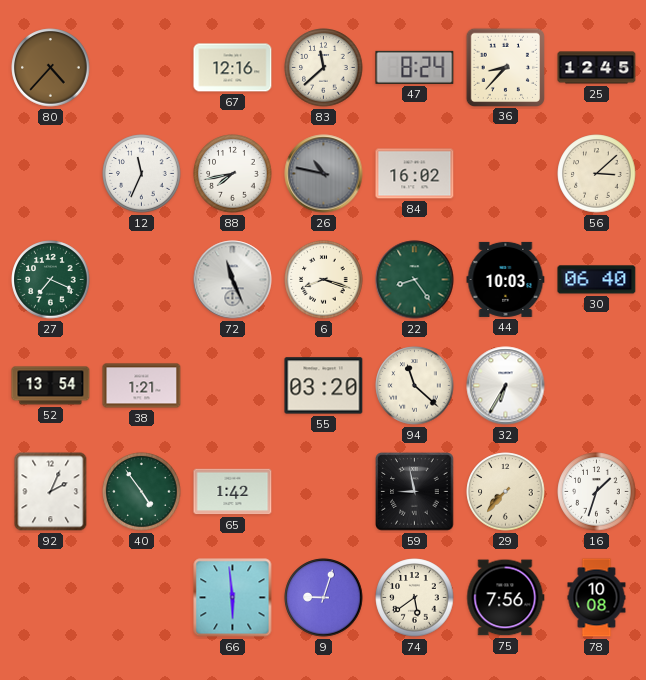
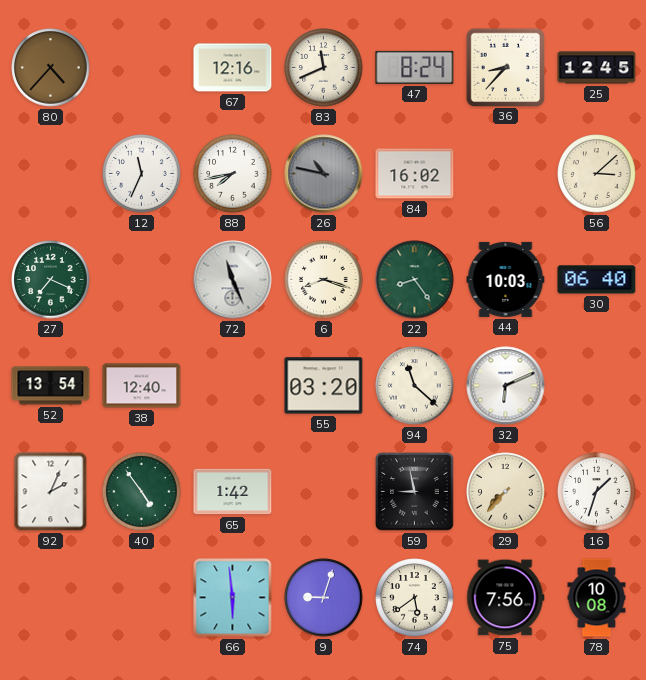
83: 11:38 -> 11:41
38: 1:21 -> 12:40
32: 6:35 -> 6:11
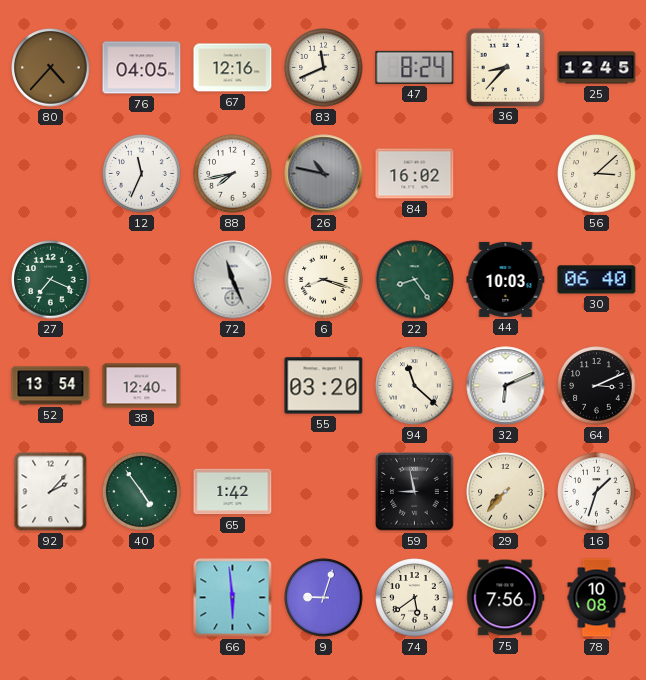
76: none -> 04:05
64: none -> 3:11
92: 2:04 -> 2:07
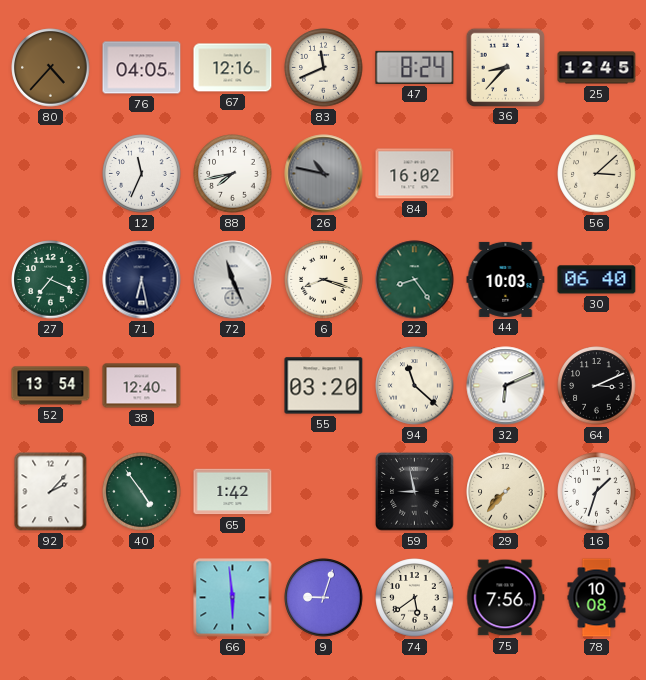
71: none -> 6:28
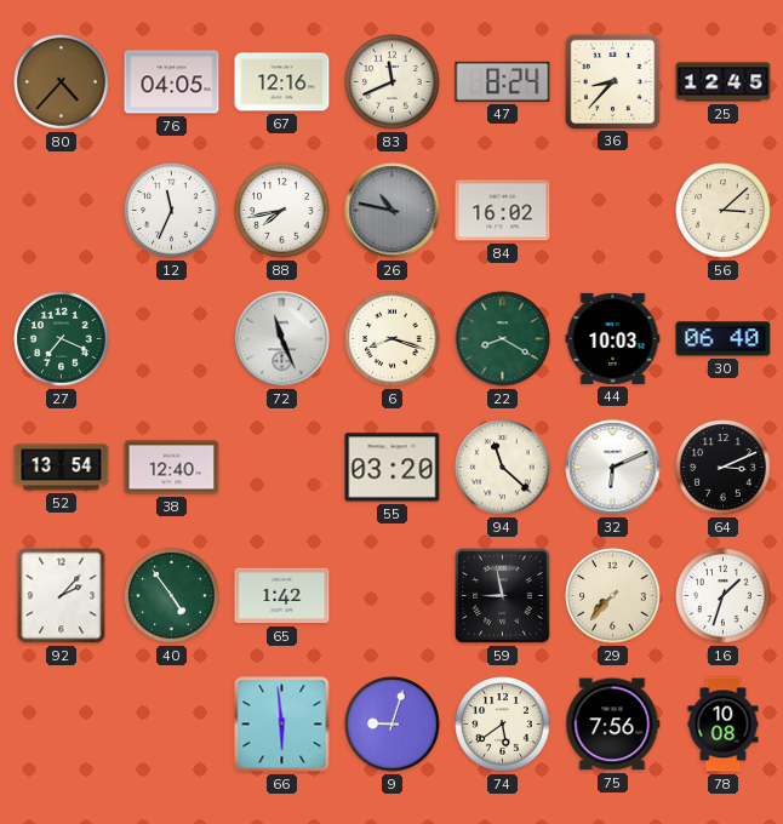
71: 6:28 -> none
22: 8:24 -> 8:20
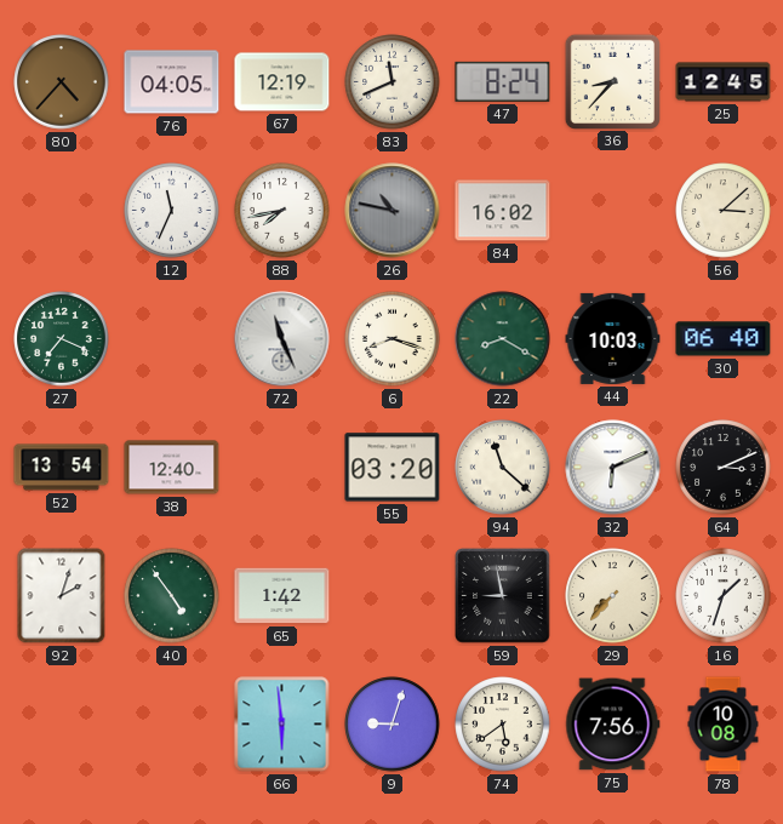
67: 12:16 -> 12:19
92: 2:07 -> 2:03
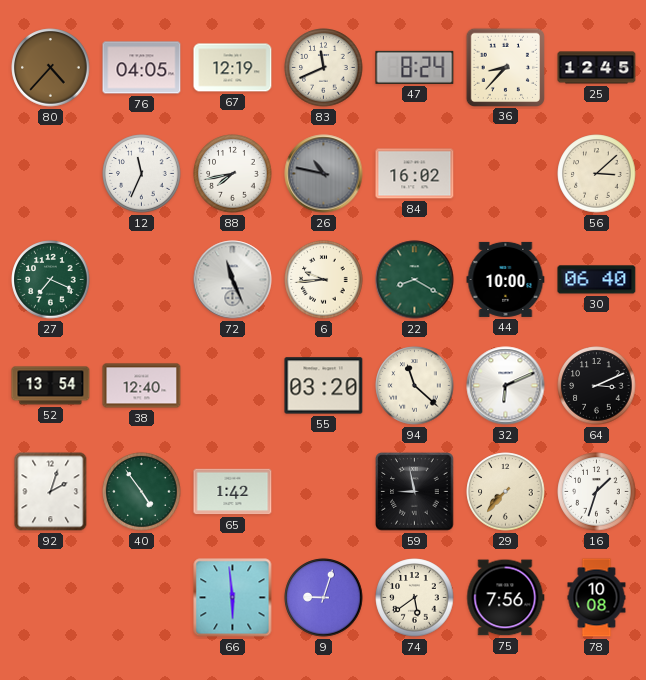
6: 8:18 -> 9:44
44: 10:03 -> 10:00
